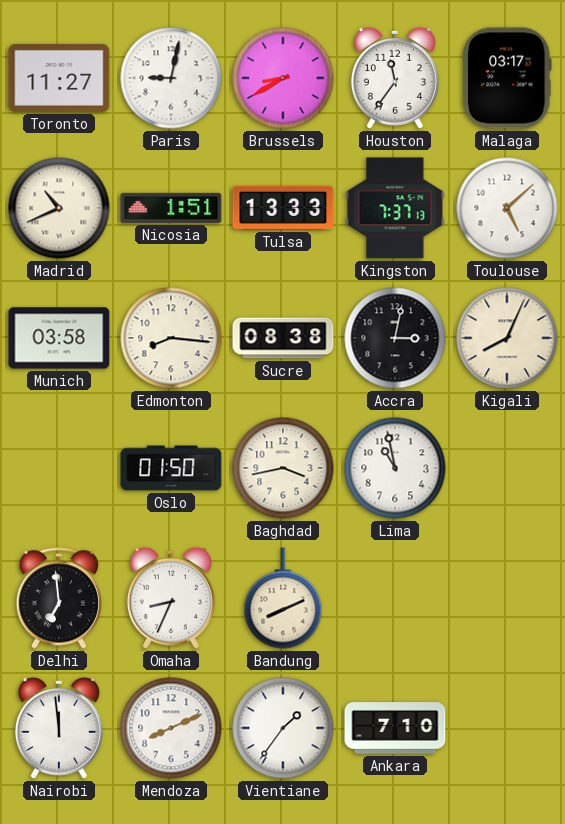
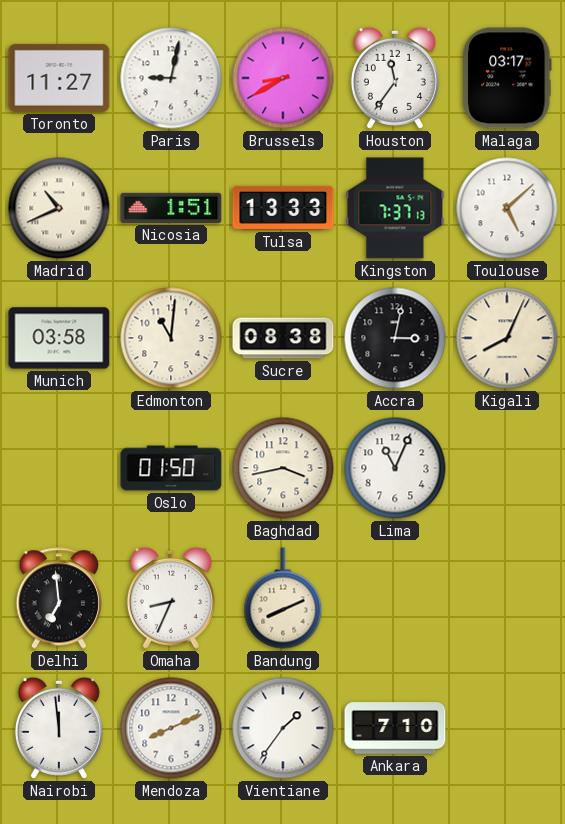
Edmonton: 8:16 -> 11:01
Lima: 10:58 -> 11:04
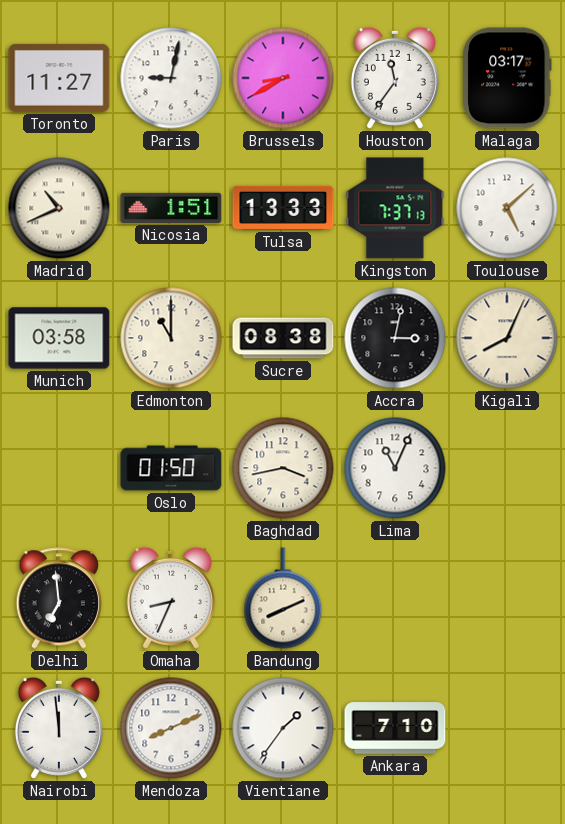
Edmonton: 11:01 -> 11:00
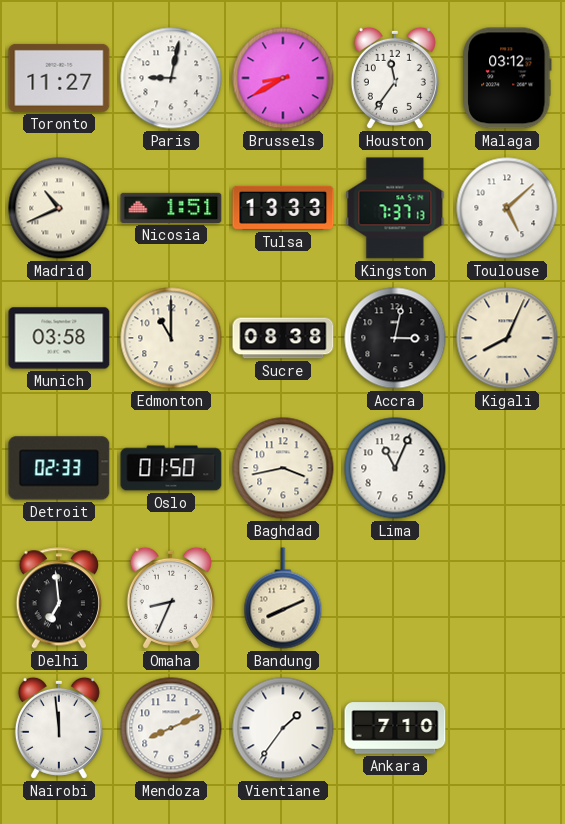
Malaga: 03:17 -> 03:12
Detroit: none -> 02:33
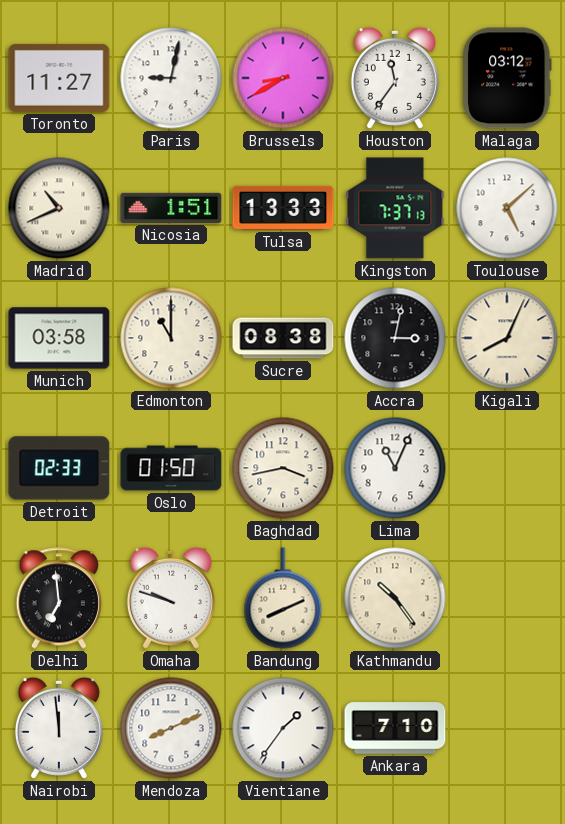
Omaha: 8:34 -> 9:48
Kathmandu: none -> 10:24
